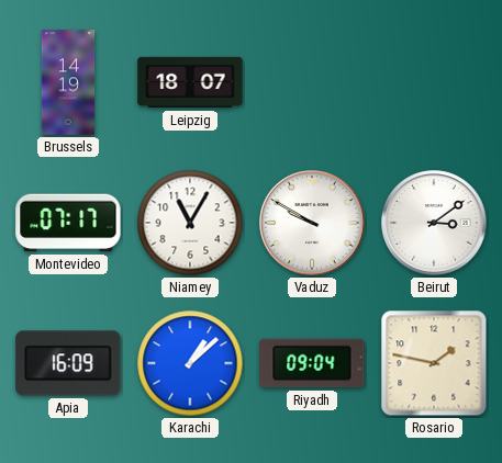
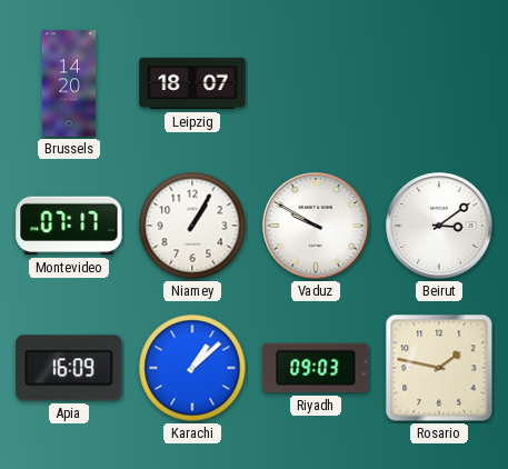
Brussels: 14:19 -> 14:20
Niamey: 11:05 -> 1:05
Riyadh: 09:04 -> 09:03
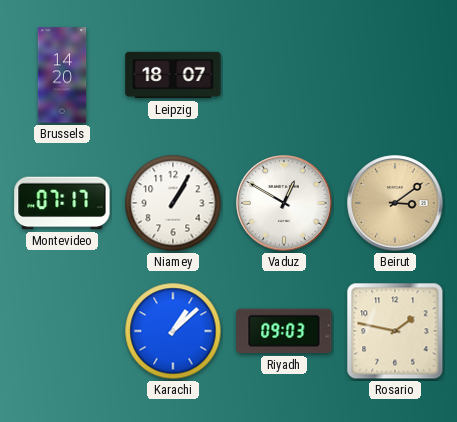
Vaduz: 9:50 -> 12:50
Beirut dial: white -> champagne
Apia: 16:09 -> none
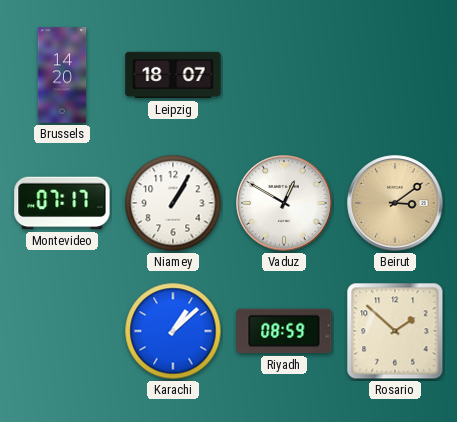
Riyadh: 09:03 -> 08:59
Rosario: 1:47 -> 1:52
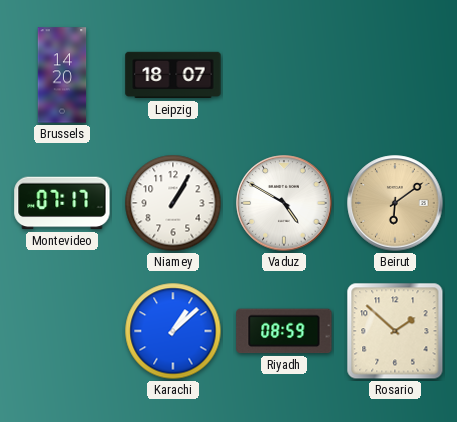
Vaduz: 12:50 -> 4:50
Beirut: 3:09 -> 6:09
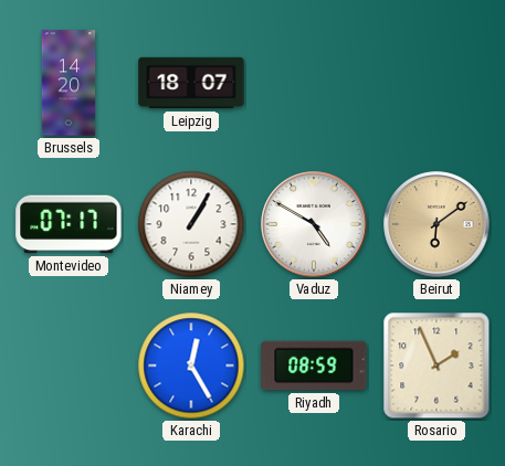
Karachi: 1:08 -> 12:25
Rosario: 1:52 -> 1:56
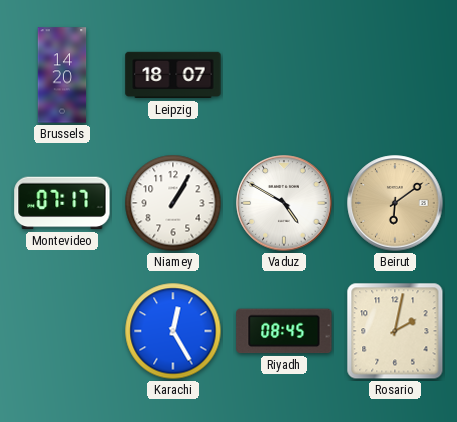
Riyadh: 08:59 -> 08:45
Rosario: 1:56 -> 2:02
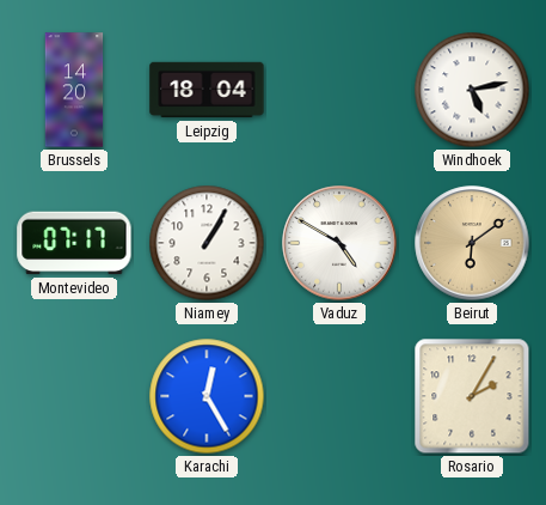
Leipzig: 18:07 -> 18:04
Windhoek: none -> 5:13
Riyadh: 08:45 -> none
Rosario: 2:02 -> 2:05
